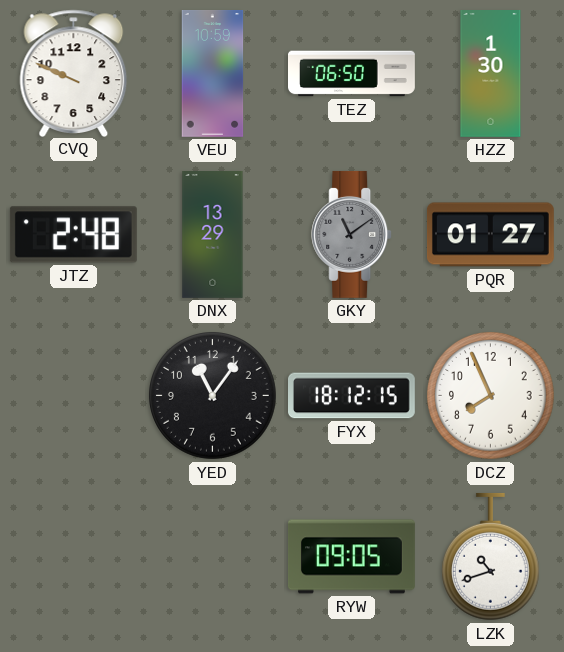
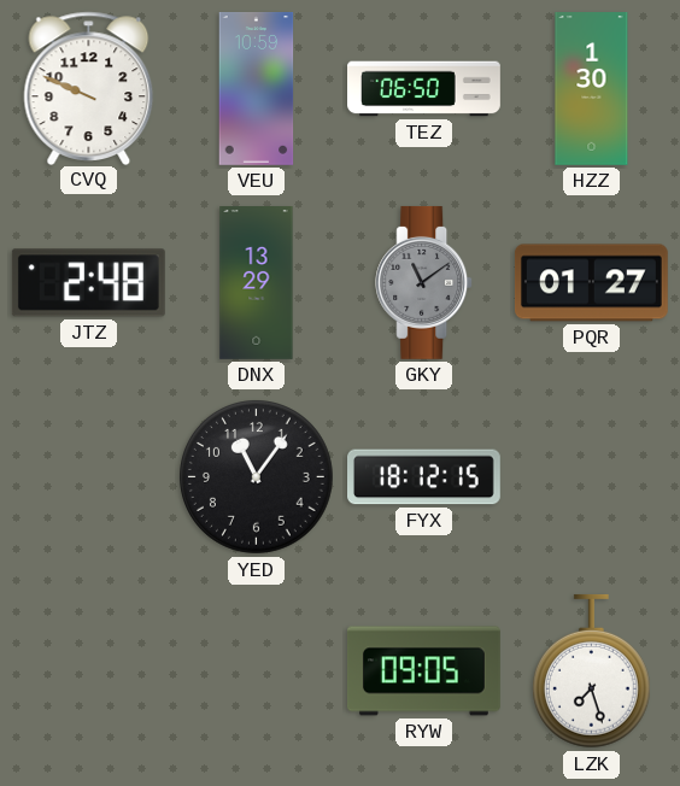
DCZ: 7:56 -> none
LZK: 10:42 -> 7:27
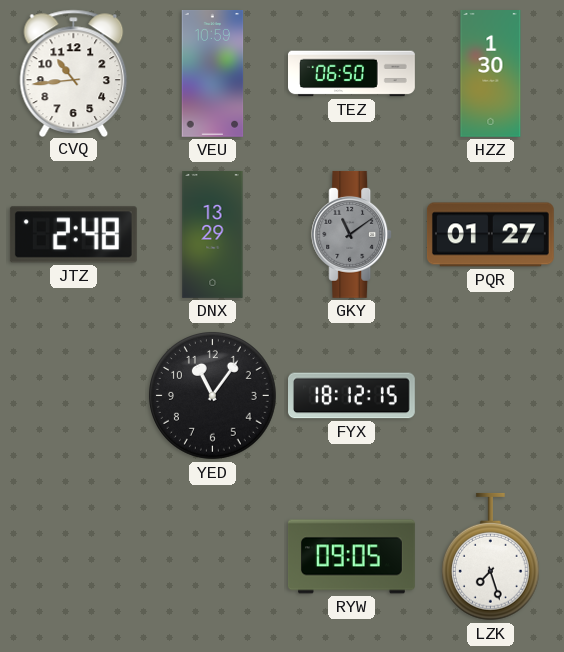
CVQ: 9:49 -> 10:44
